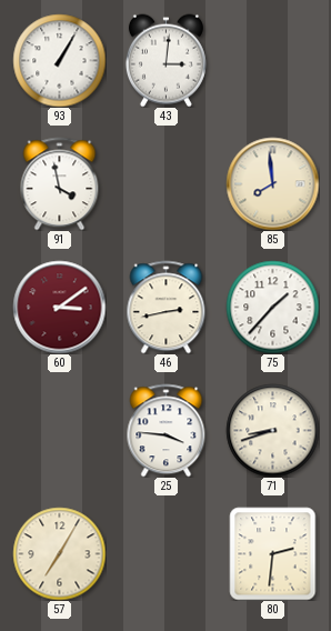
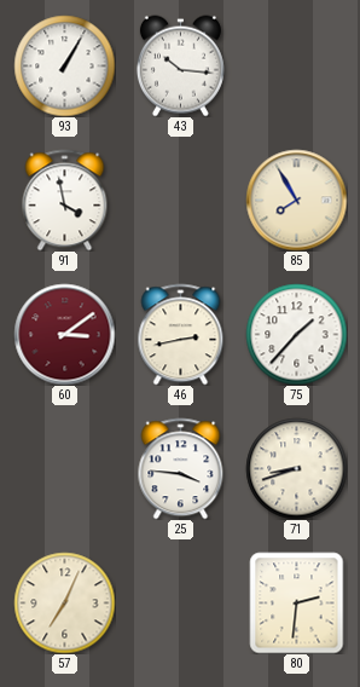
43: 3:01 -> 10:16
85: 7:59 -> 7:55
57: 7:05 -> 7:04
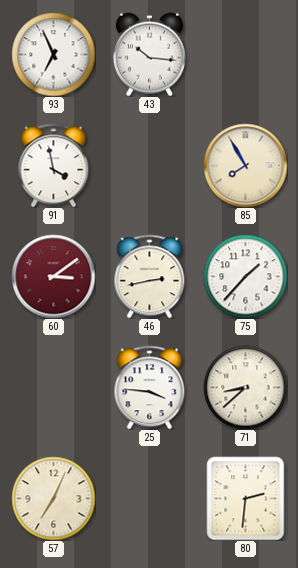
93: 1:05 -> 6:56
71: 8:42 -> 8:38
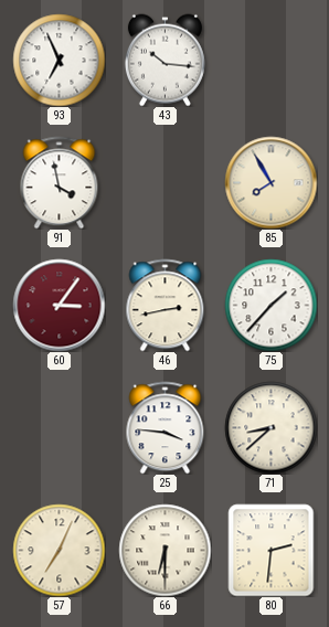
60: 3:09 -> 3:06
66: none -> 6:30
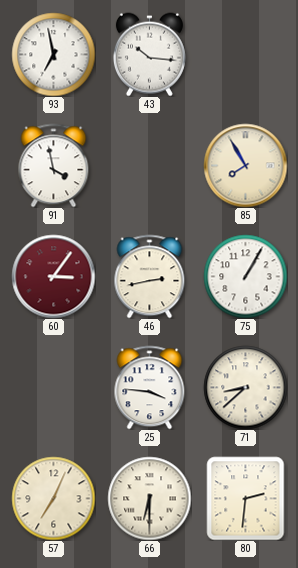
93: 6:56 -> 6:58
75: 1:37 -> 1:05
